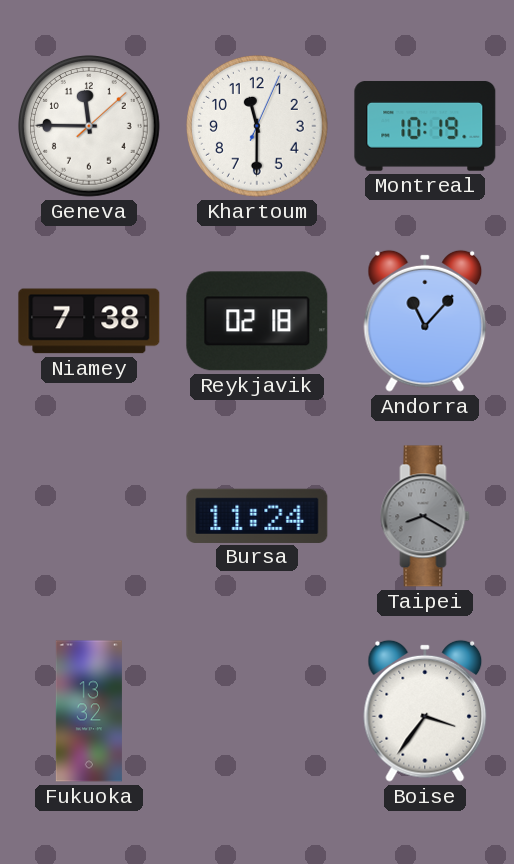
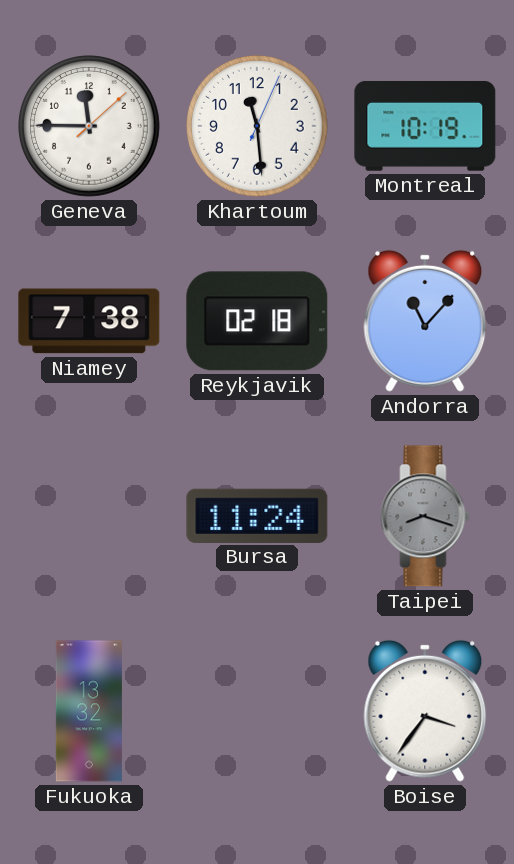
Khartoum: 11:30 -> 11:29
Taipei: 8:20 -> 8:18
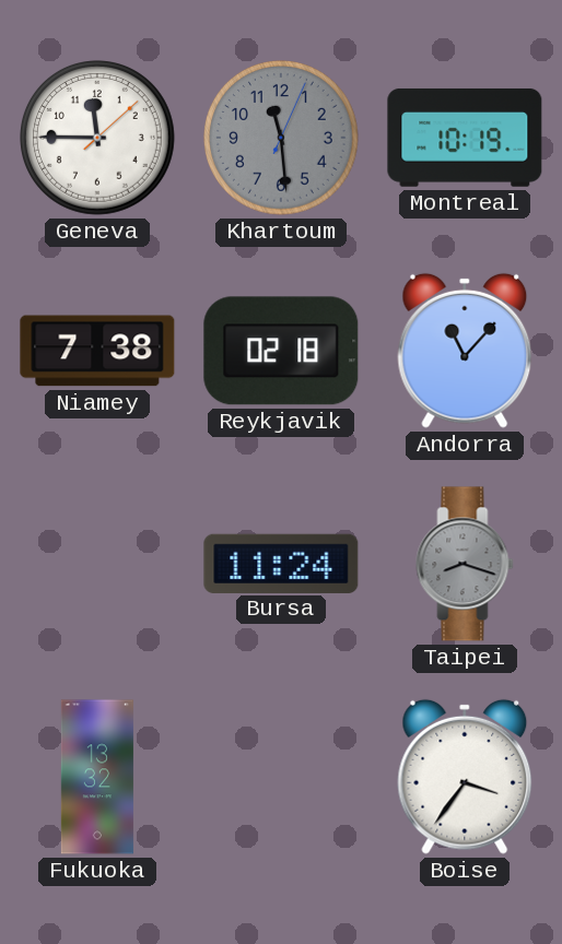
Khartoum dial: white -> grey
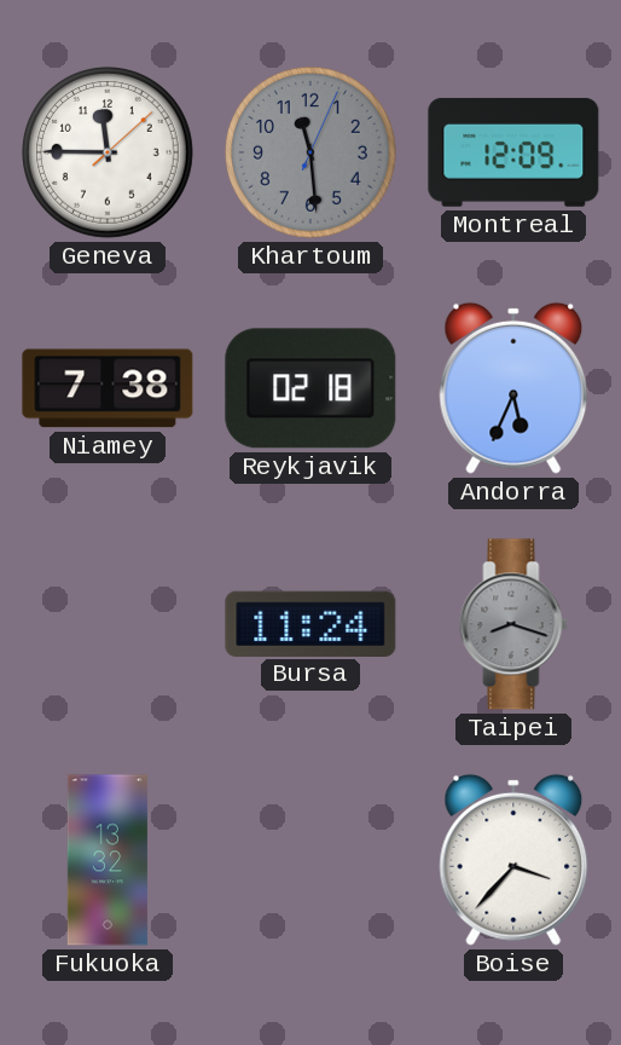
Montreal: 10:19 -> 12:09
Andorra: 11:07 -> 5:34
Boise: 3:36 -> 3:37
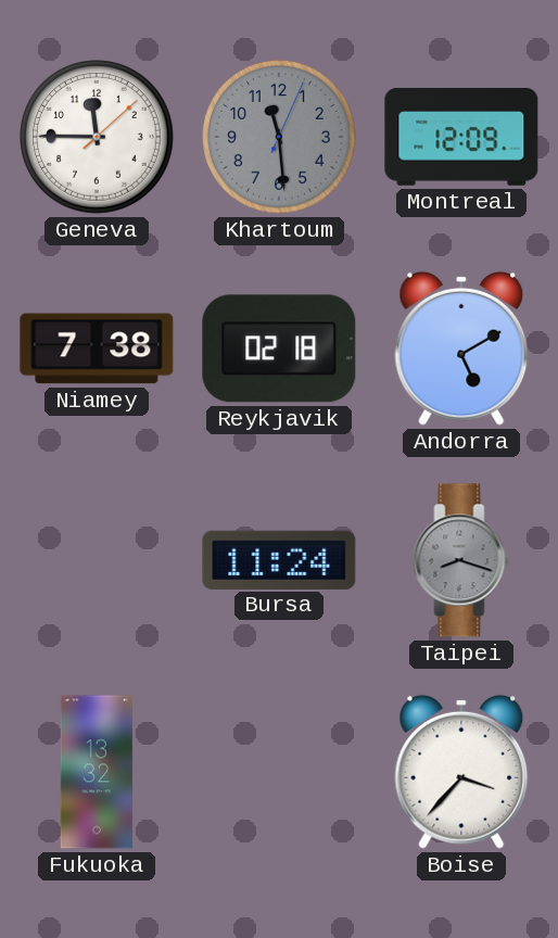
Andorra: 5:34 -> 5:10
